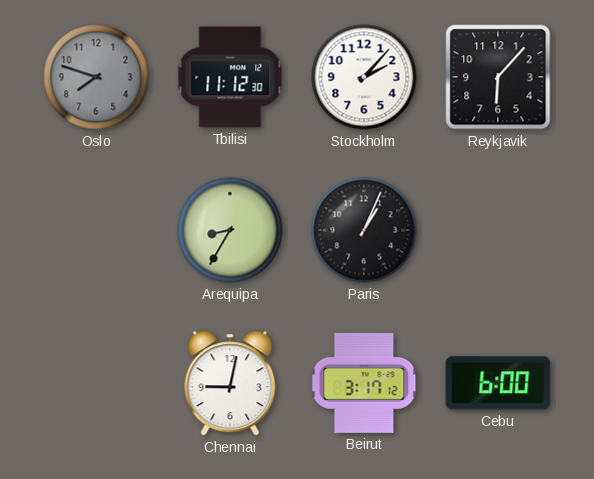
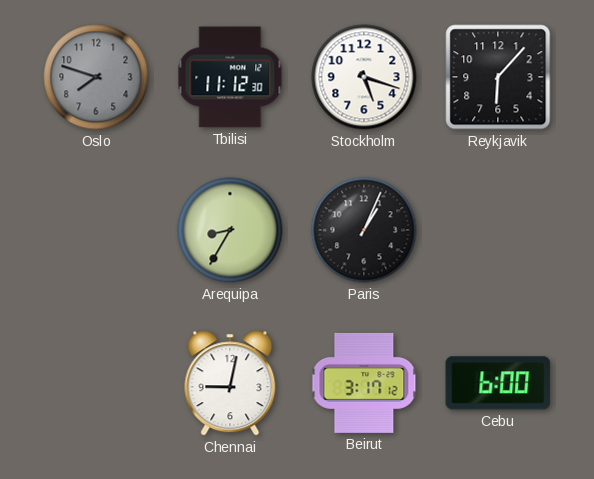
Stockholm: 2:07 -> 5:18
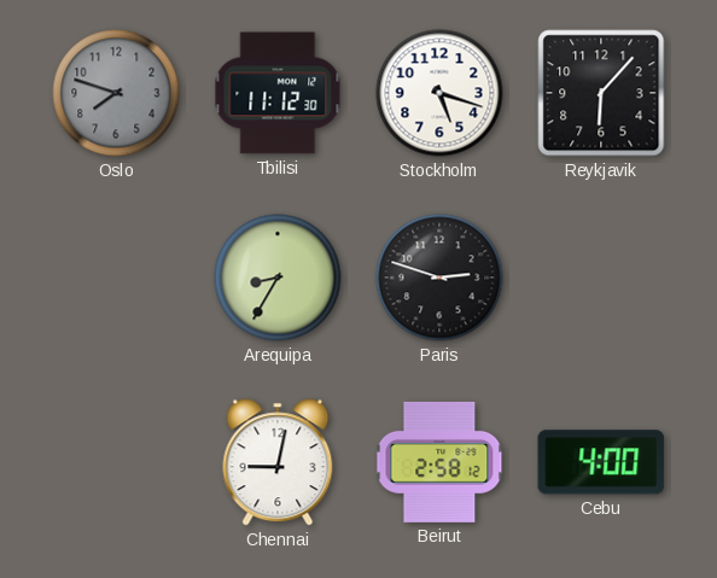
Paris: 1:04 -> 2:48
Beirut: 3:17 -> 2:58
Cebu: 6:00 -> 4:00
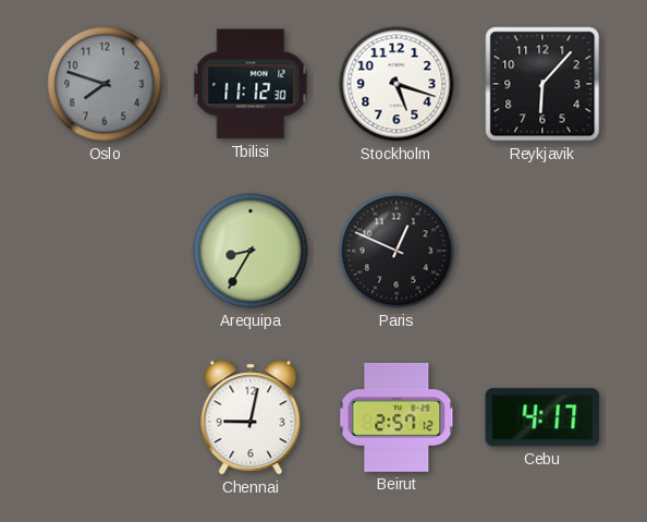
Paris: 2:48 -> 12:49
Beirut: 2:58 -> 2:57
Cebu: 4:00 -> 4:17
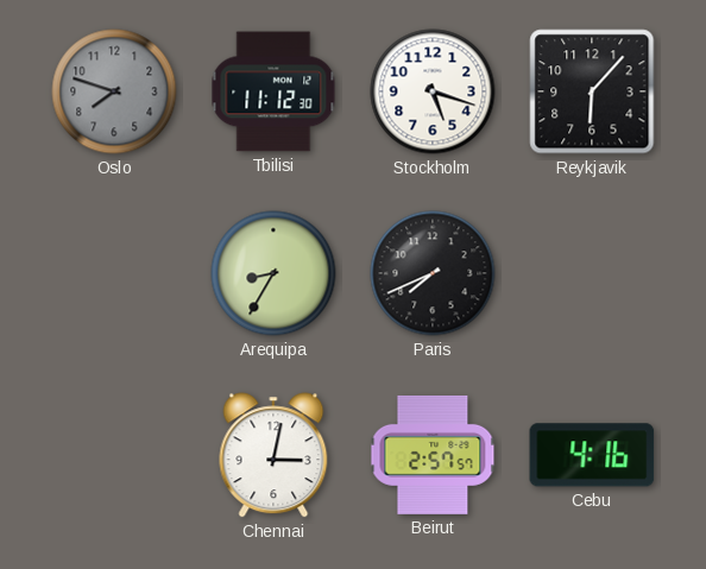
Paris: 12:49 -> 7:41
Chennai: 9:02 -> 3:02
Beirut: 2:57:12 -> 2:57:57
Cebu: 4:17 -> 4:16
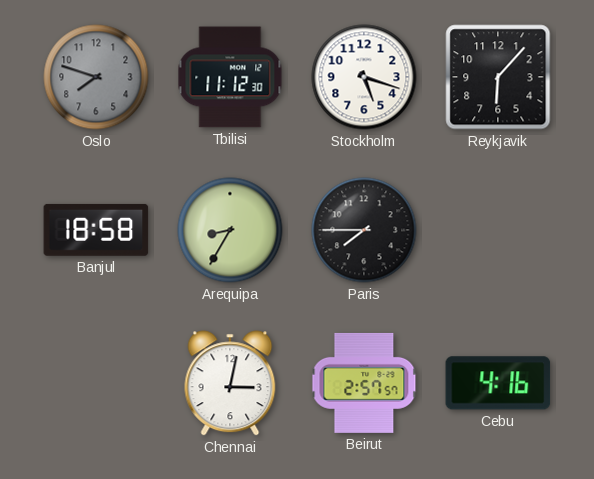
Banjul: none -> 18:58
Paris: 7:41 -> 7:45
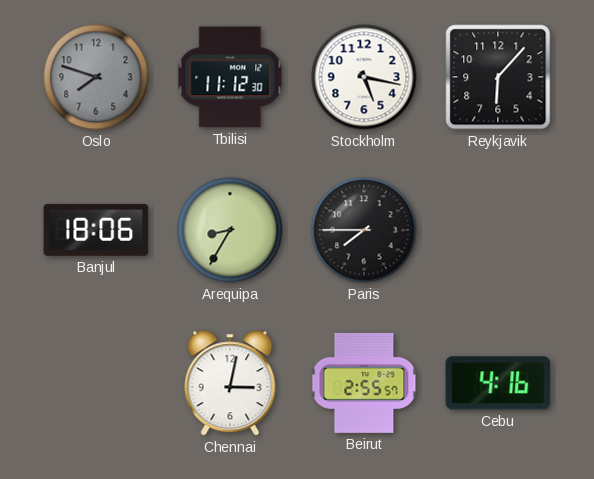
Stockholm: 5:18 -> 5:17
Banjul: 18:58 -> 18:06
Beirut: 2:57 -> 2:55
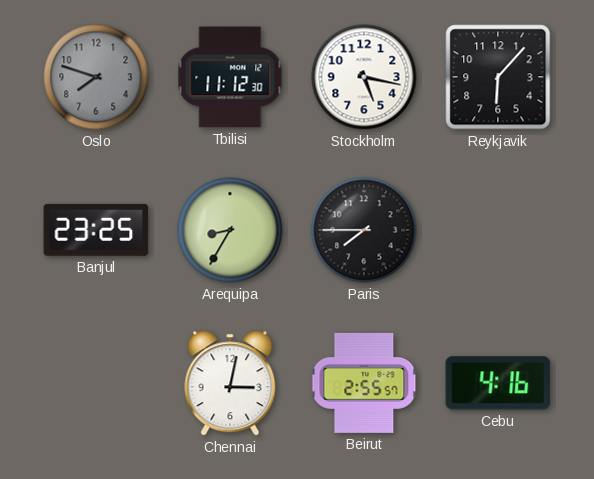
Banjul: 18:06 -> 23:25
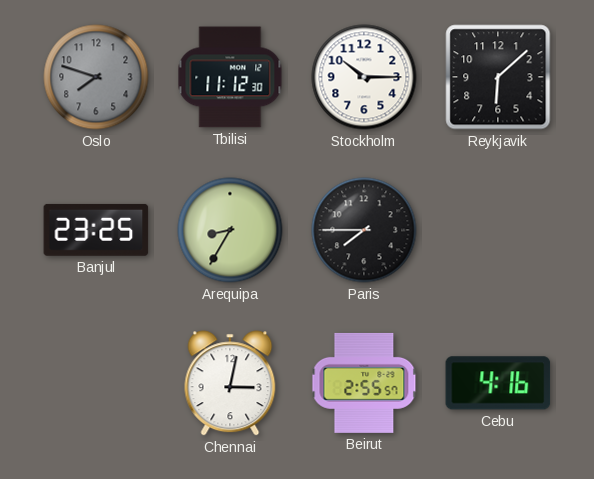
Stockholm: 5:17 -> 10:15
Reykjavik: 6:07 -> 6:08
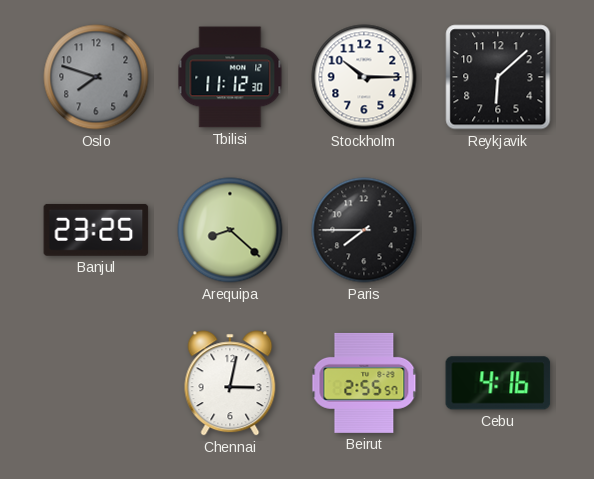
Arequipa: 8:35 -> 8:22
